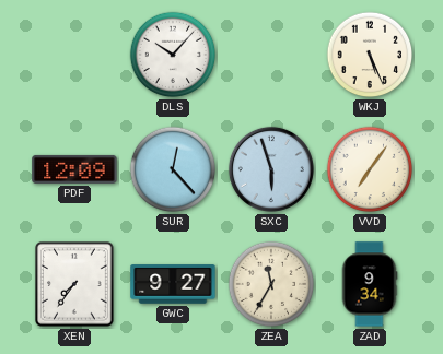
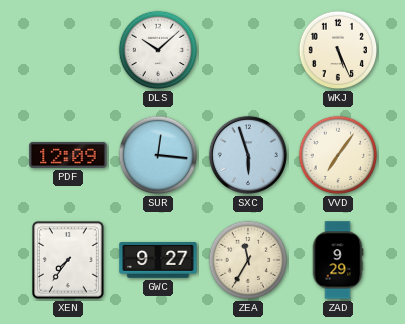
DLS: 10:07 -> 10:08
SUR: 12:23 -> 12:16
ZAD: 9:34 -> 9:29
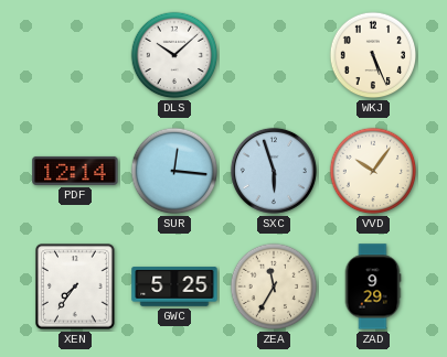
PDF: 12:09 -> 12:14
VVD: 7:06 -> 10:06
GWC: 9:27 -> 5:25
